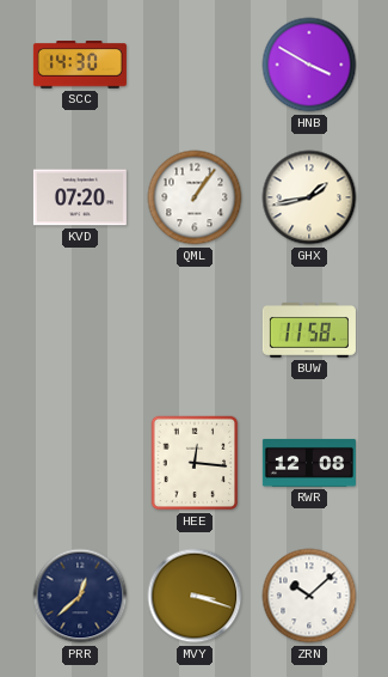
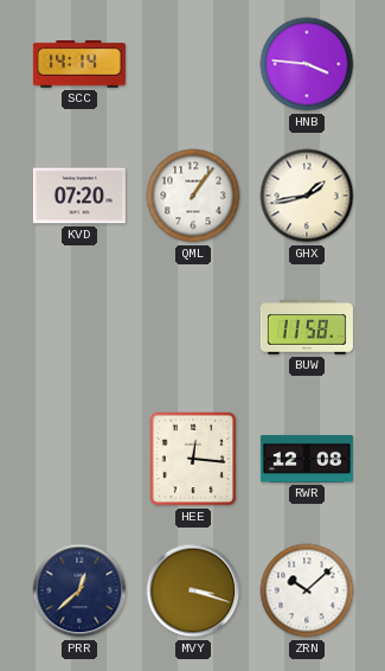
SCC: 14:30 -> 14:14
HNB: 3:50 -> 3:46
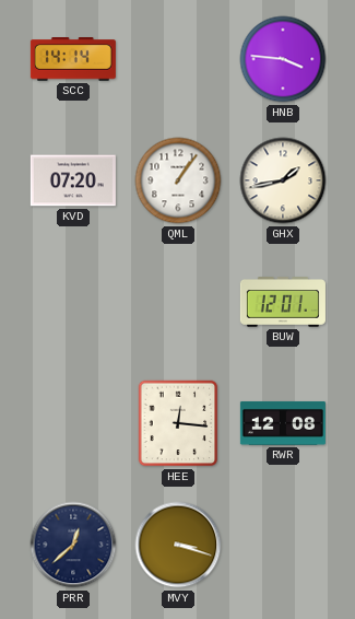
BUW: 11:58 -> 12:01
ZRN: 10:08 -> none
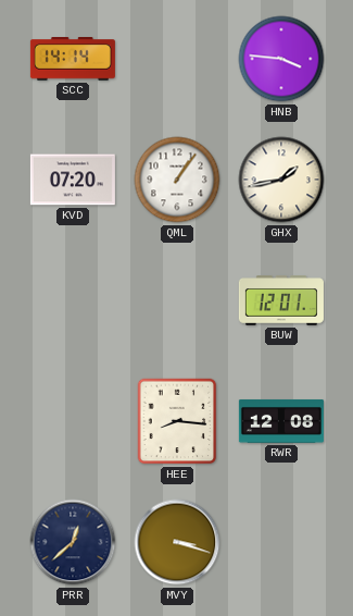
HEE: 12:16 -> 8:16
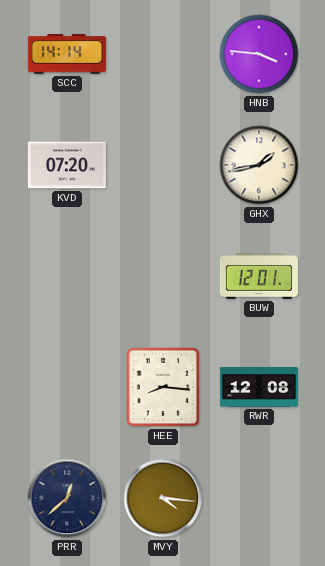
QML: 1:06 -> none
MVY: 3:18 -> 4:16
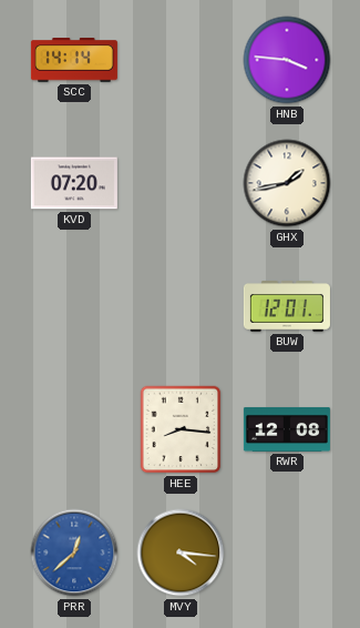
PRR dial: navy -> blue
